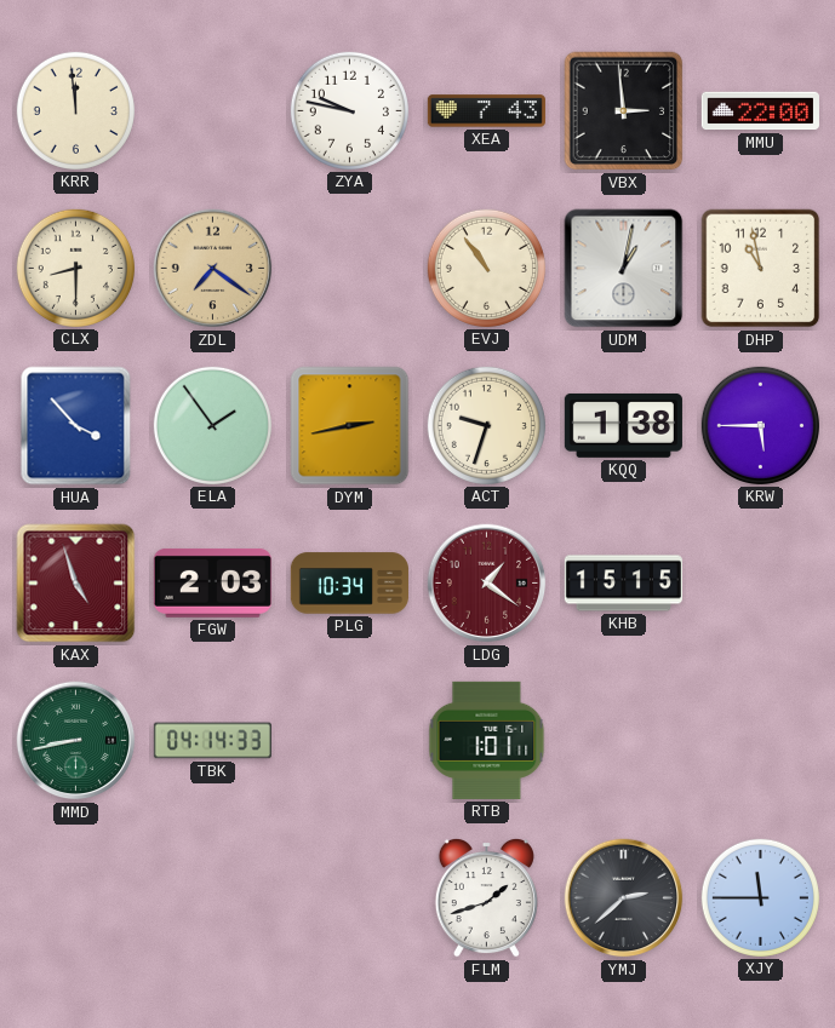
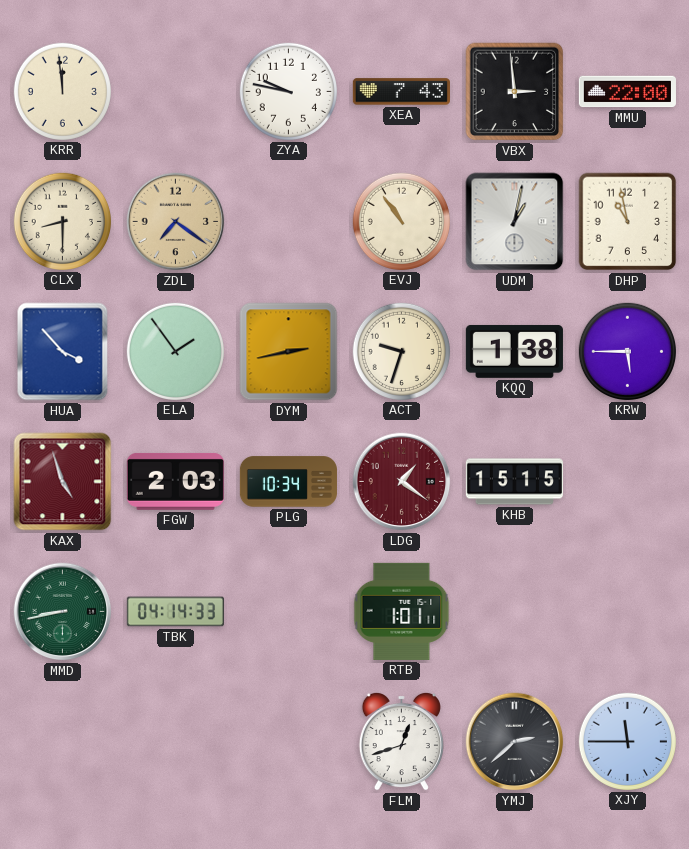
FLM: 1:42 -> 12:42
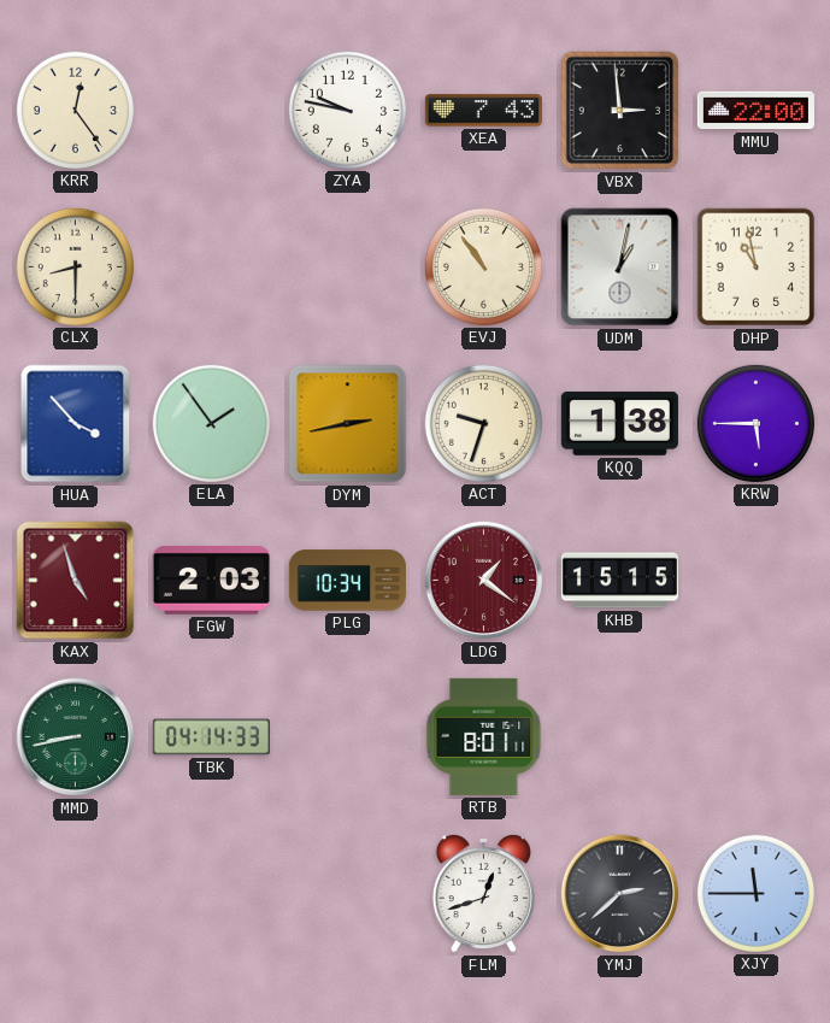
KRR: 11:59 -> 12:24
ZDL: 7:21 -> none
RTB: 1:01 -> 8:01
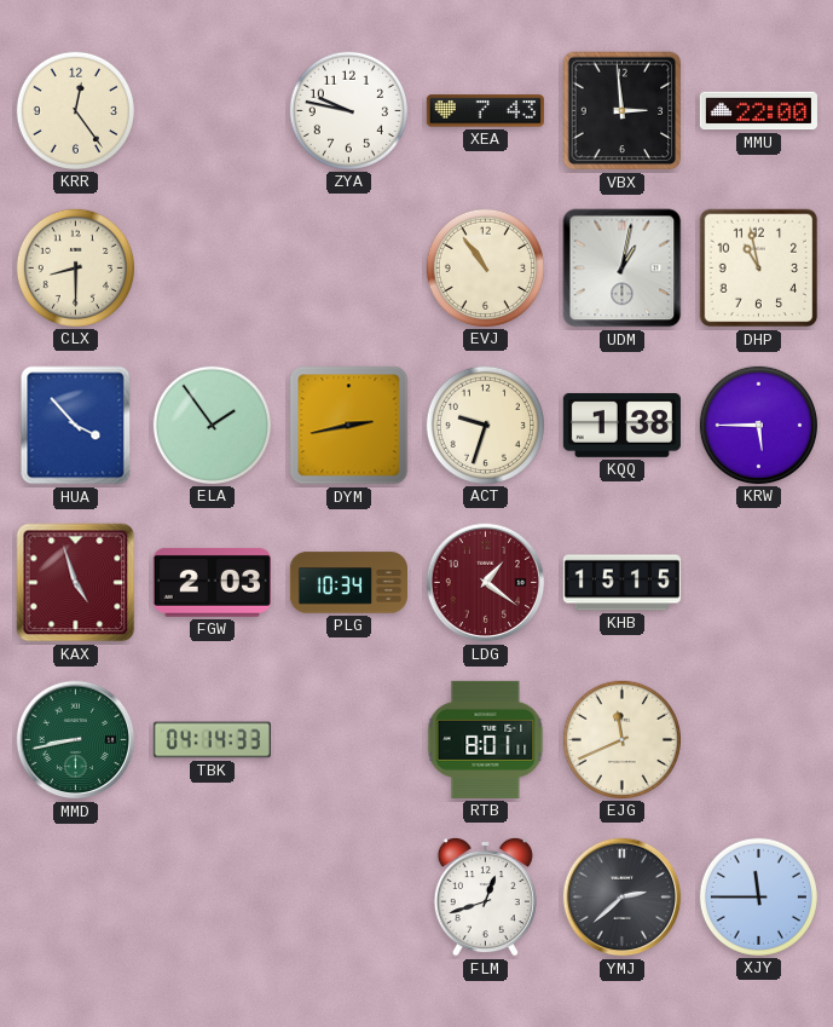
EJG: none -> 11:41
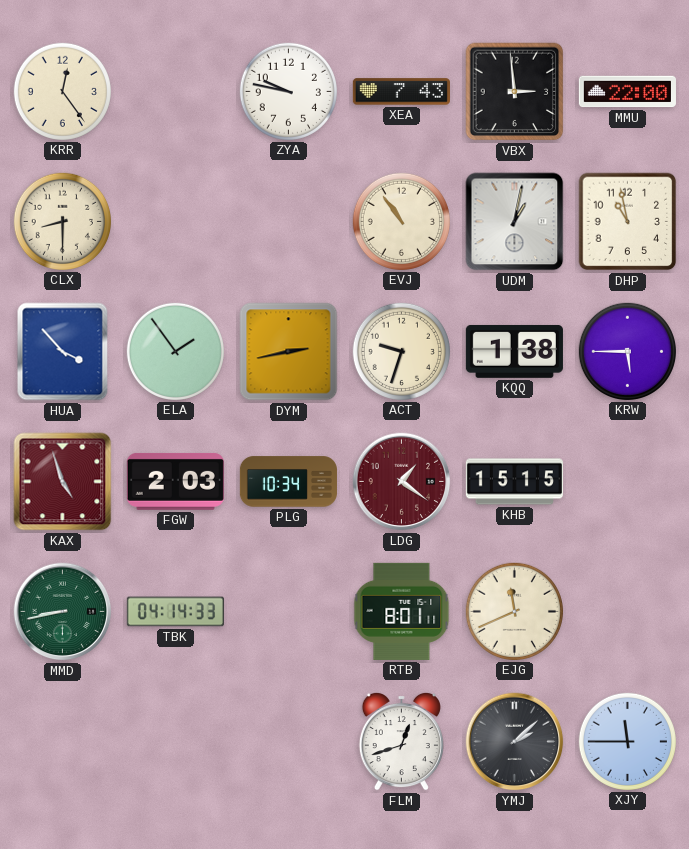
YMJ: 2:38 -> 2:08
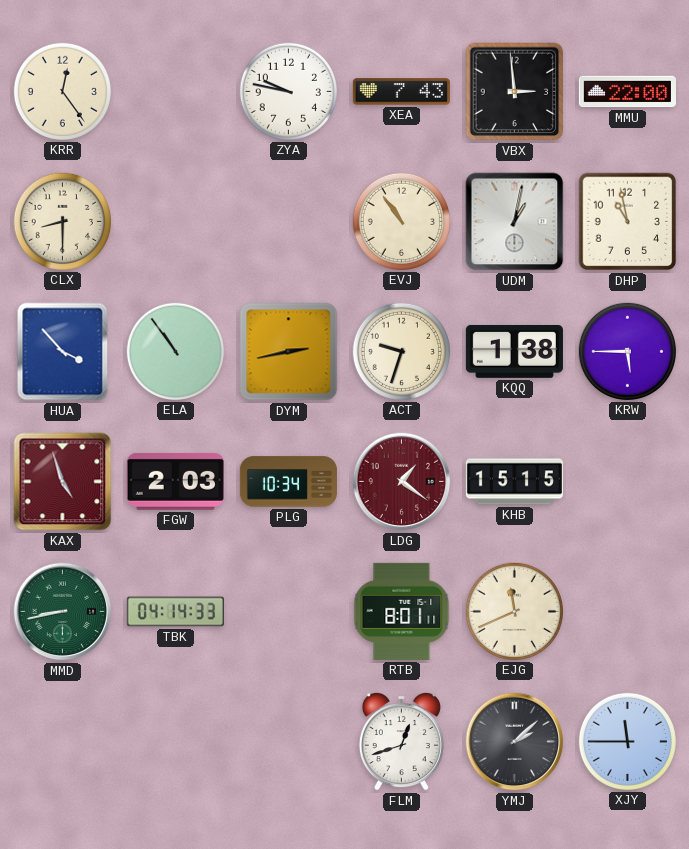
ELA: 1:54 -> 10:54
